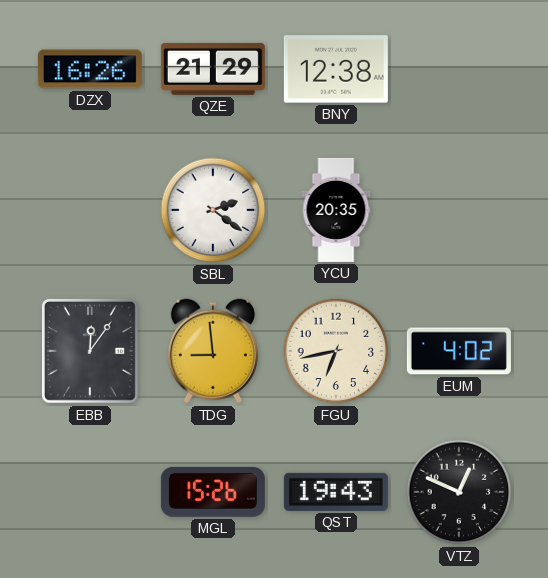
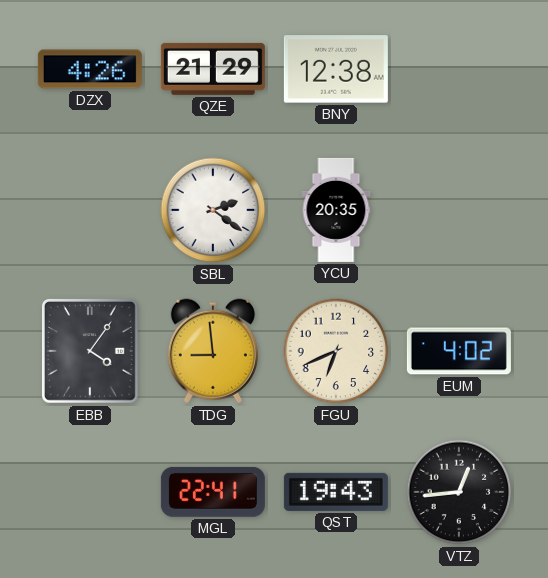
DZX: 16:26 -> 4:26
EBB: 12:06 -> 4:06
FGU: 6:43 -> 6:41
MGL: 15:26 -> 22:41
VTZ: 12:49 -> 12:44
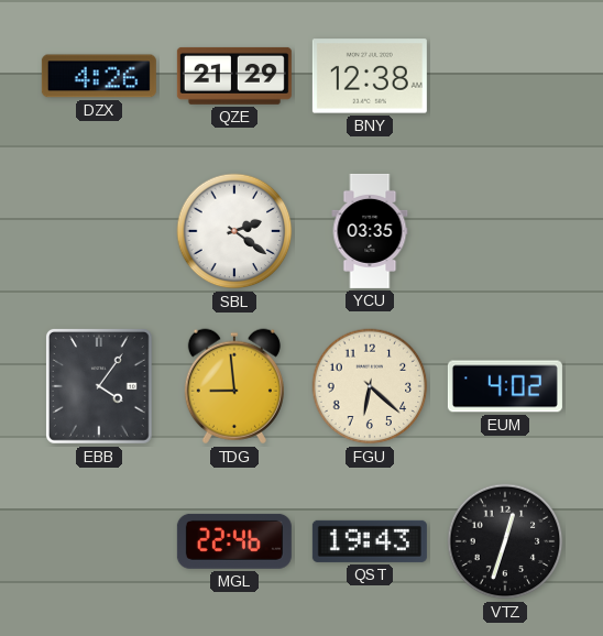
YCU: 20:35 -> 03:35
FGU: 6:41 -> 6:22
MGL: 22:41 -> 22:46
VTZ: 12:44 -> 12:33
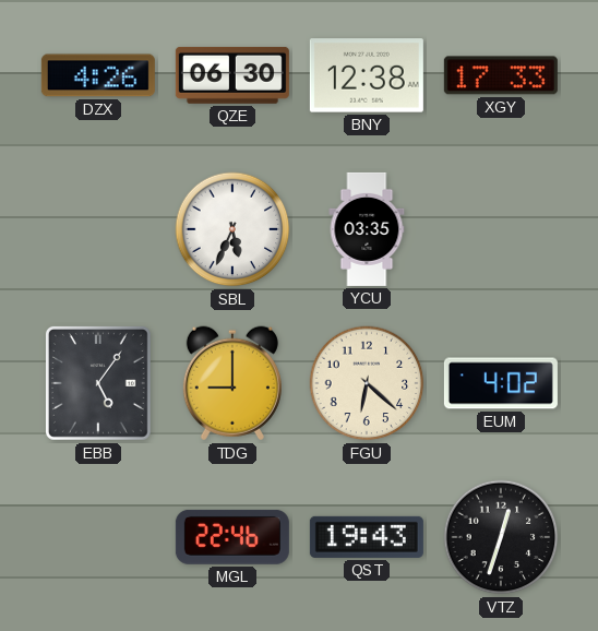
QZE: 21:29 -> 06:30
XGY: none -> 17:33
SBL: 2:21 -> 5:34
EBB: 4:06 -> 5:06
TDG: 8:59 -> 9:00
